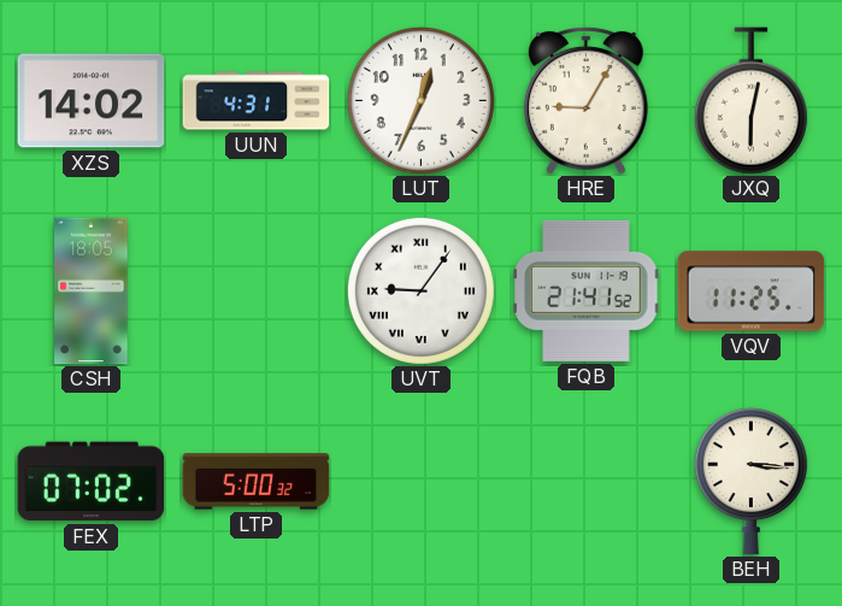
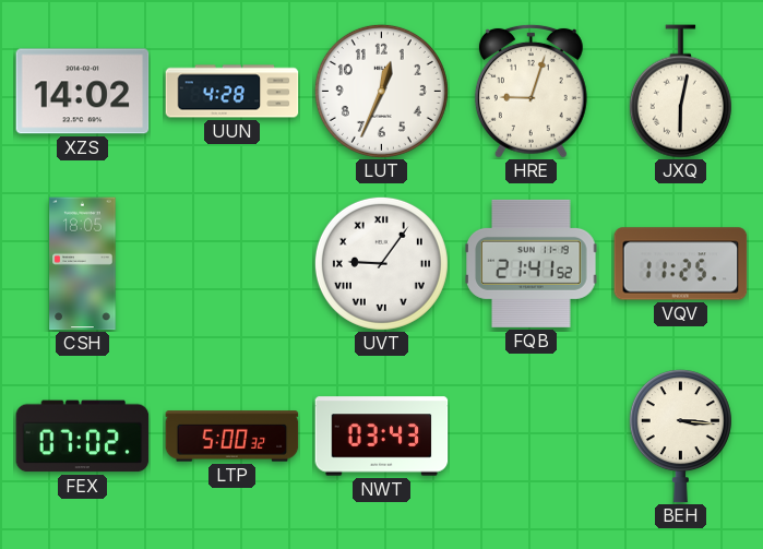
UUN: 4:31 -> 4:28
HRE: 9:05 -> 9:03
NWT: none -> 03:43
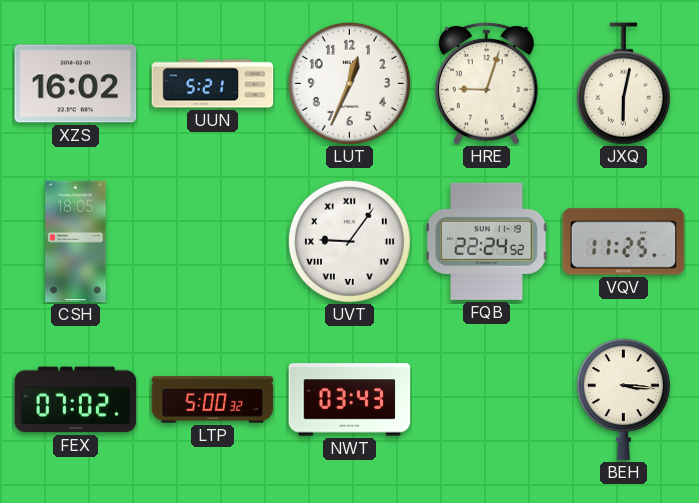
XZS: 14:02 -> 16:02
UUN: 4:28 -> 5:21
FQB: 21:41 -> 22:24
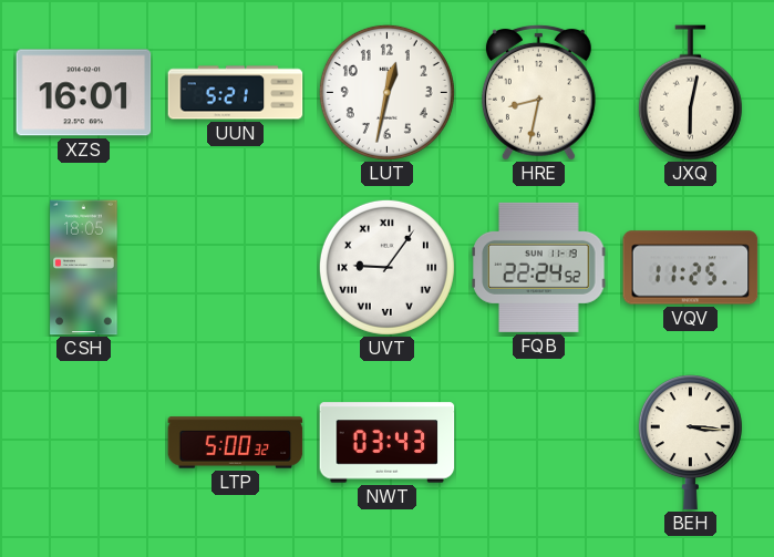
XZS: 16:02 -> 16:01
LUT: 12:34 -> 12:32
HRE: 9:03 -> 8:32
FEX: 07:02 -> none
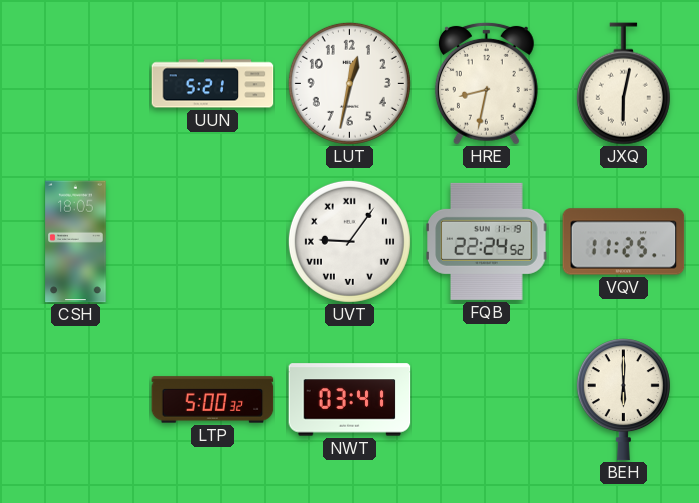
XZS: 16:01 -> none
NWT: 03:43 -> 03:41
BEH: 3:16 -> 6:00
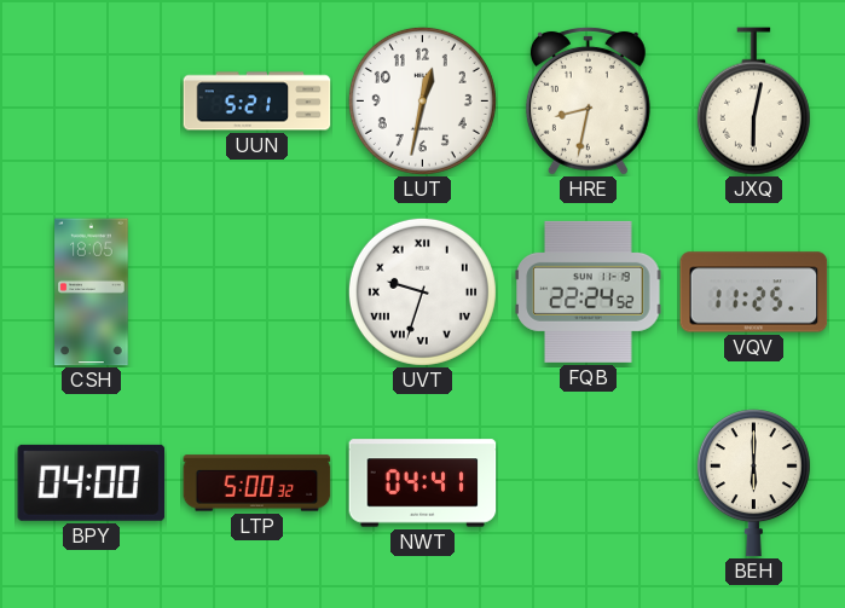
UVT: 9:06 -> 9:33
BPY: none -> 04:00
NWT: 03:41 -> 04:41
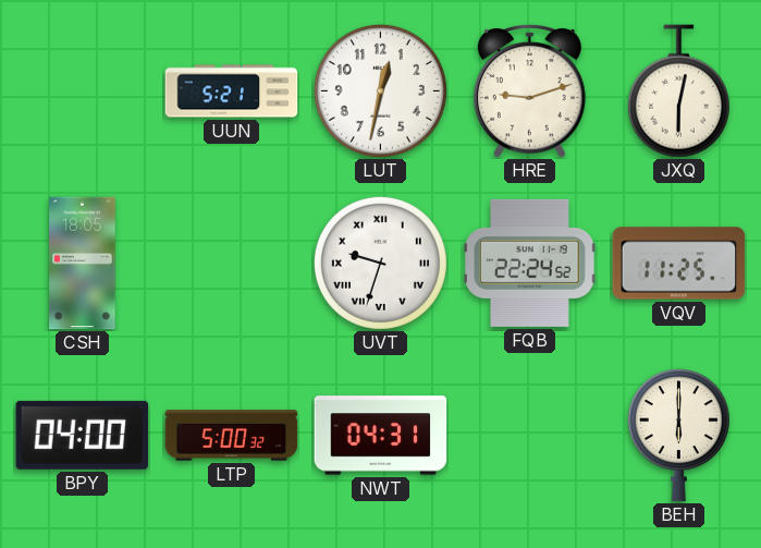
HRE: 8:32 -> 9:12
NWT: 04:41 -> 04:31
